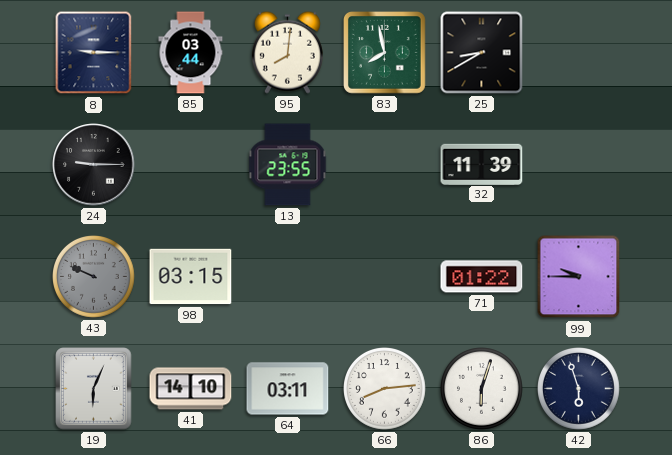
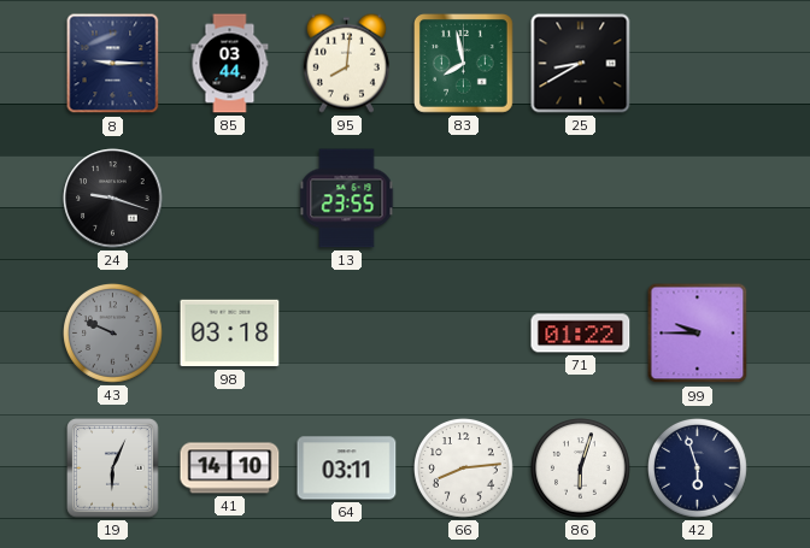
24: 9:15 -> 9:18
32: 11:39 -> none
98: 03:15 -> 03:18
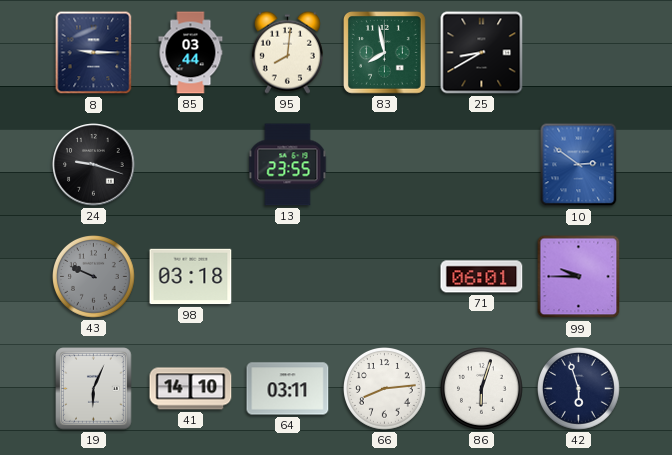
10: none -> 2:51
71: 01:22 -> 06:01
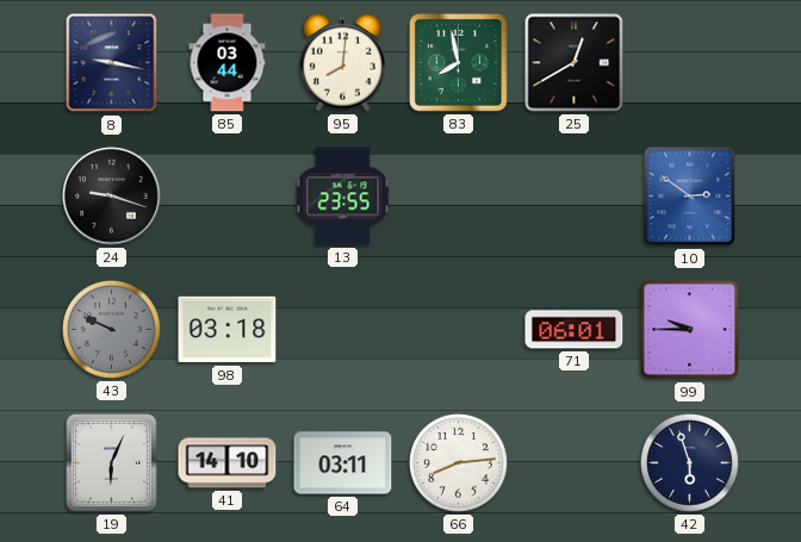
8: 9:15 -> 9:17
25: 8:40 -> 12:40
86: 6:03 -> none
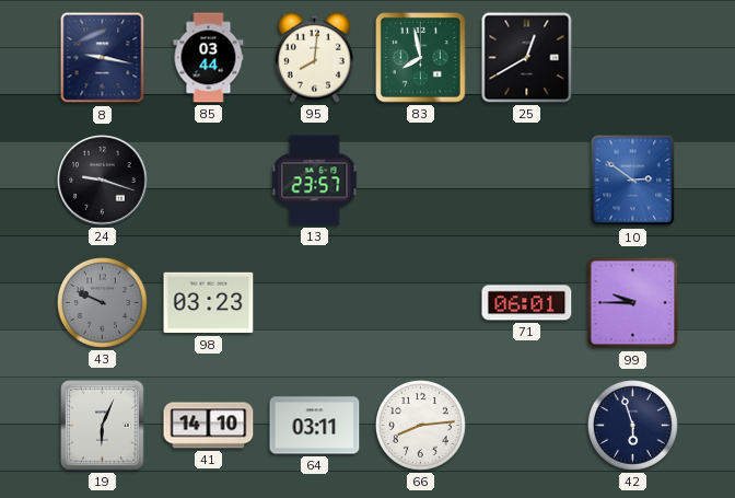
13: 23:55 -> 23:57
98: 03:18 -> 03:23
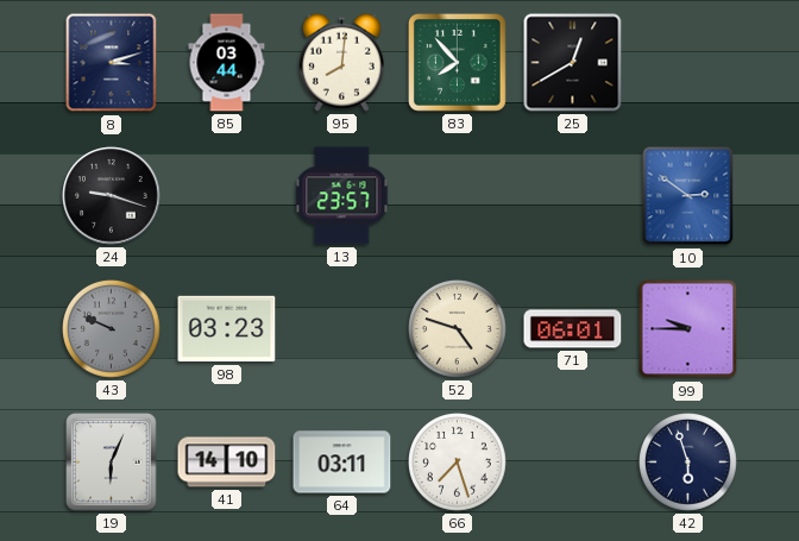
8: 9:17 -> 3:12
83: 7:58 -> 7:53
52: none -> 4:48
66: 8:14 -> 7:27
